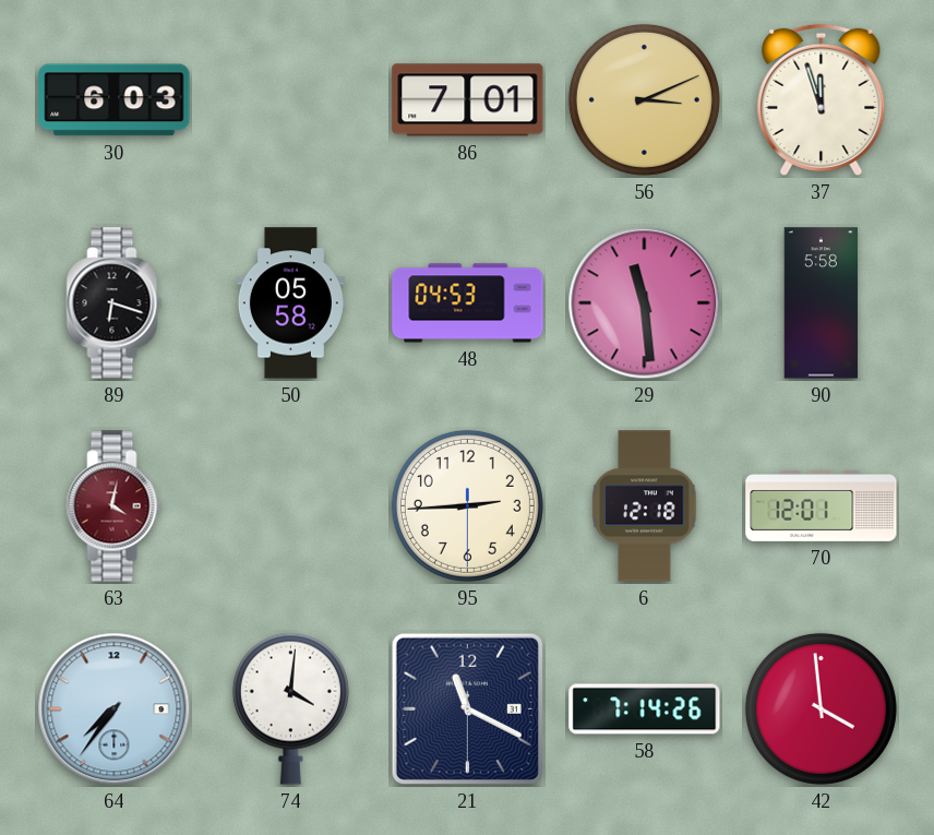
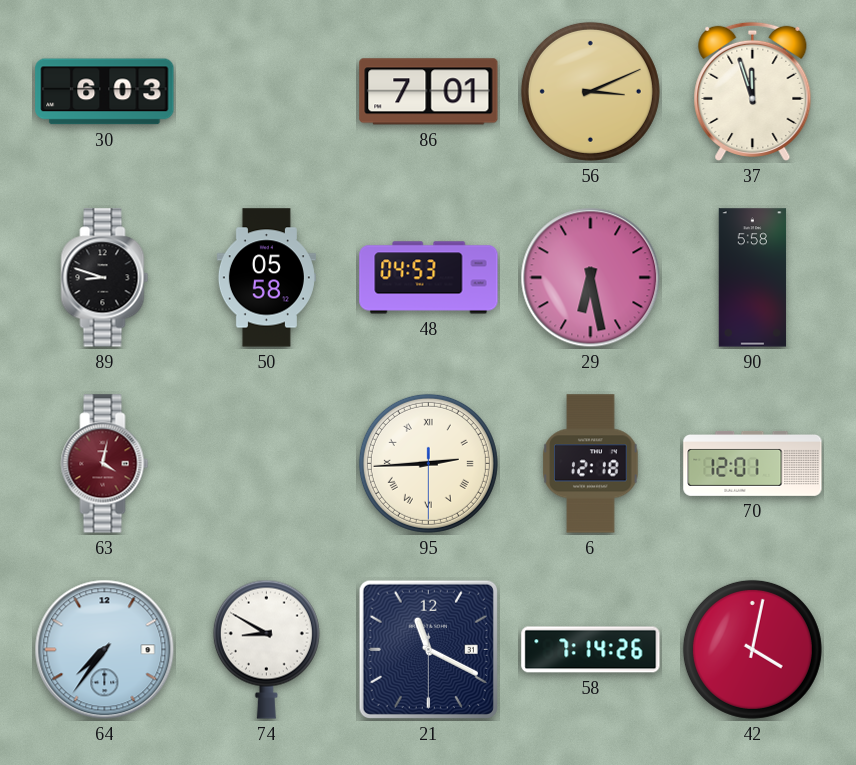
89: 6:18 -> 8:48
29: 11:29 -> 6:28
95 numerals: Arabic -> Roman
74: 4:01 -> 8:50
42: 3:59 -> 4:02
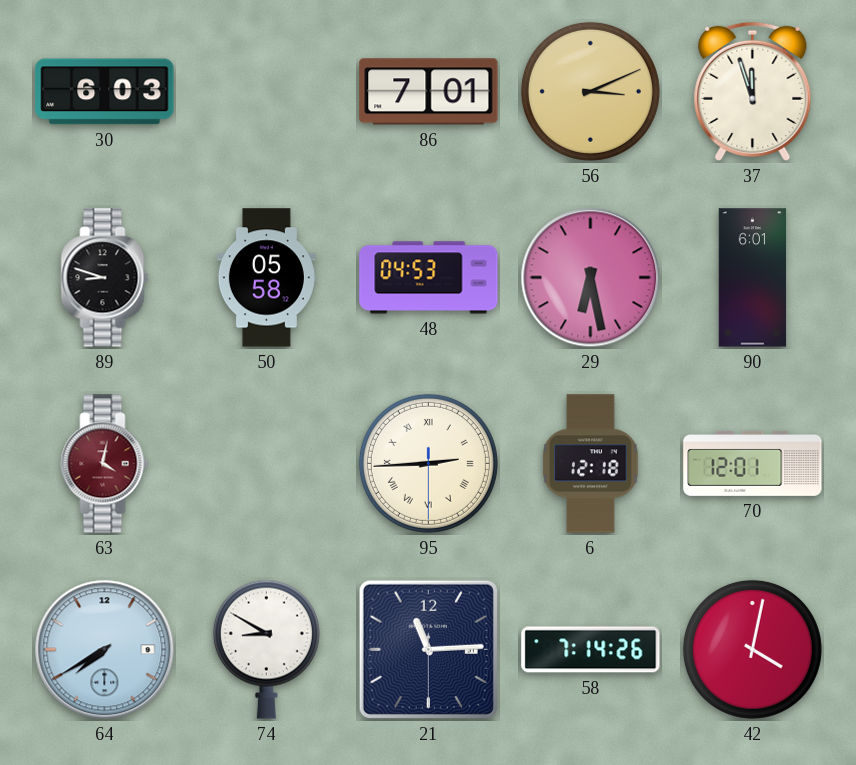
90: 5:58 -> 6:01
64: 7:36 -> 7:40
21: 11:19 -> 11:14
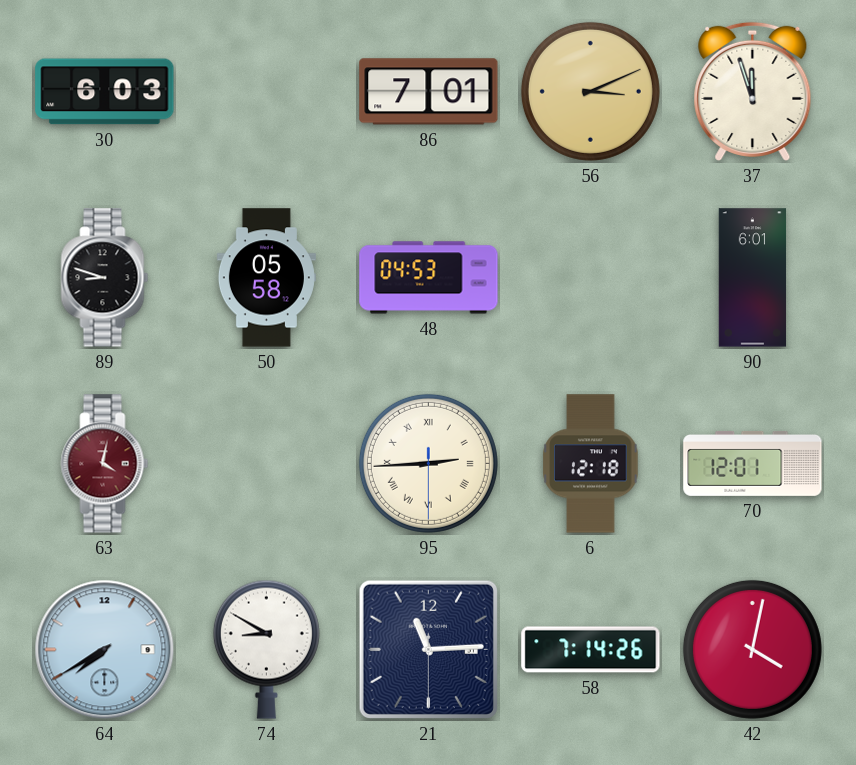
29: 6:28 -> none
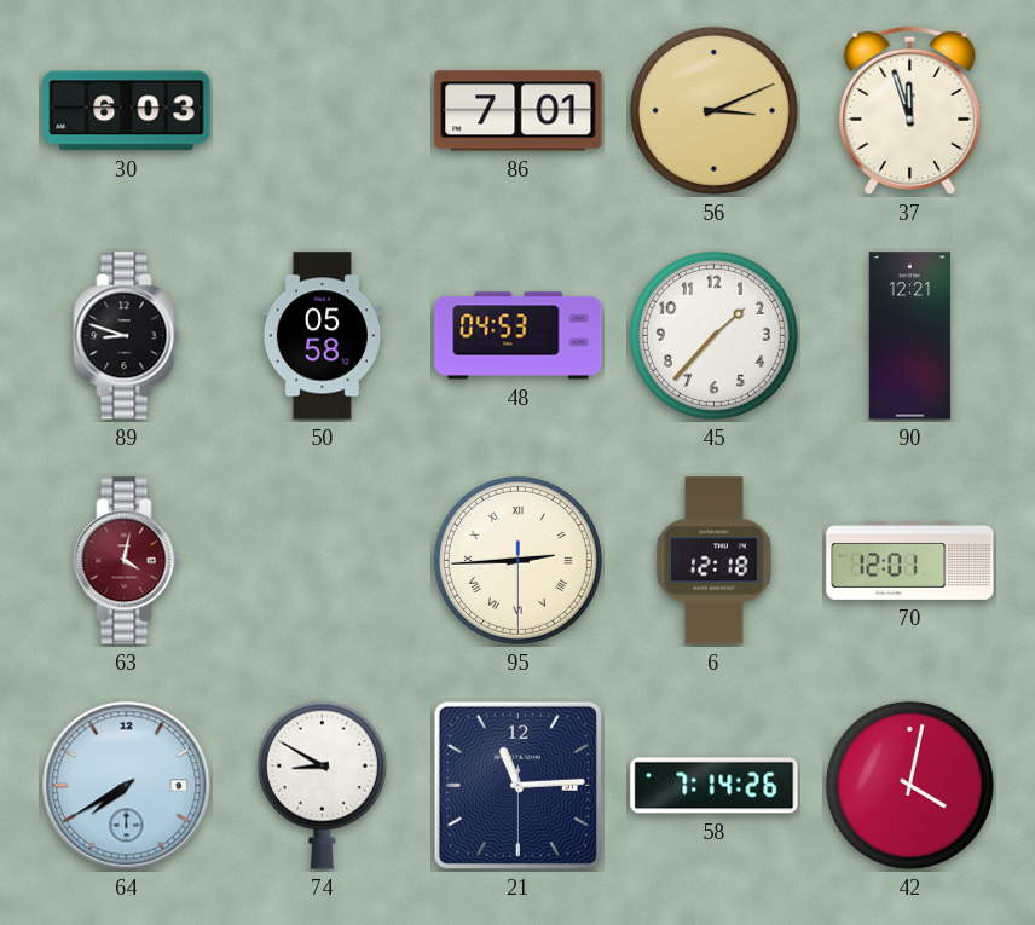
45: none -> 1:37
90: 6:01 -> 12:21
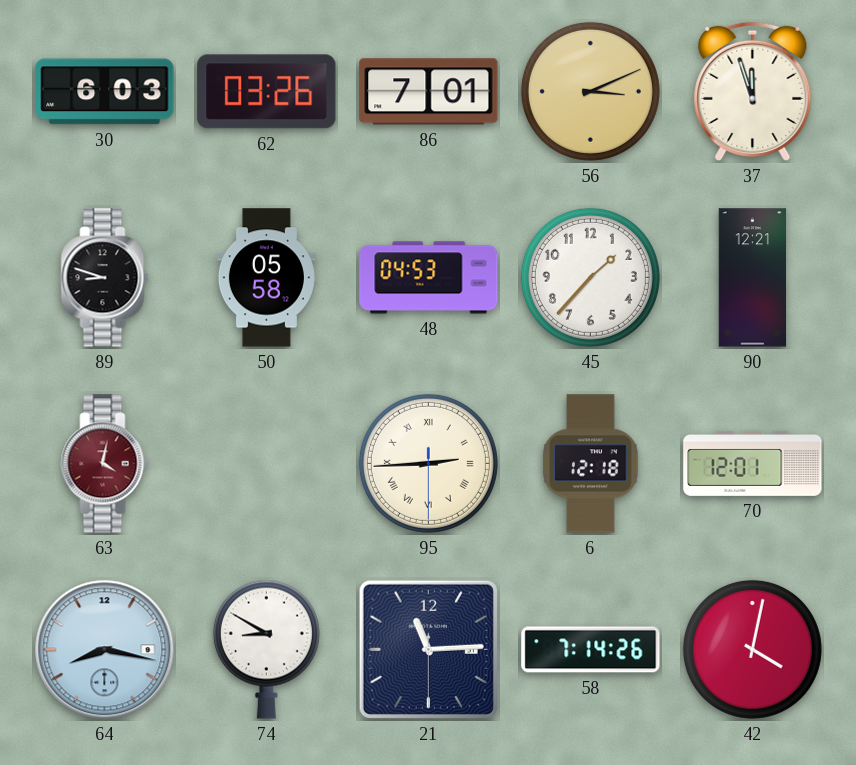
62: none -> 03:26
64: 7:40 -> 8:17
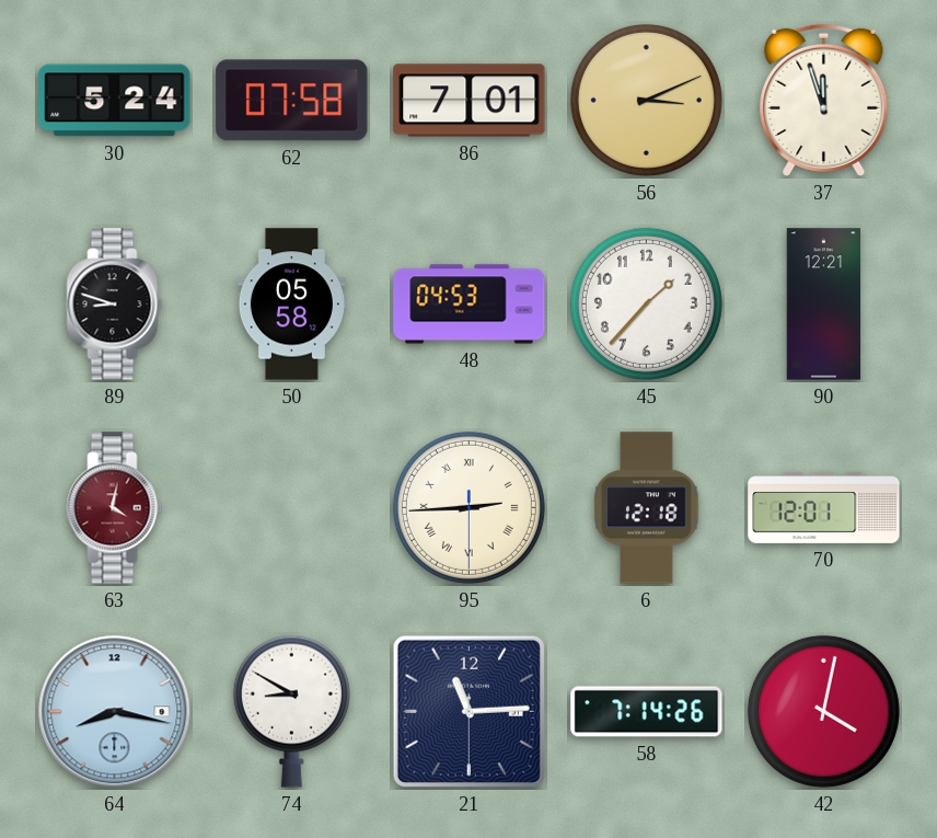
30: 6:03 -> 5:24
62: 03:26 -> 07:58
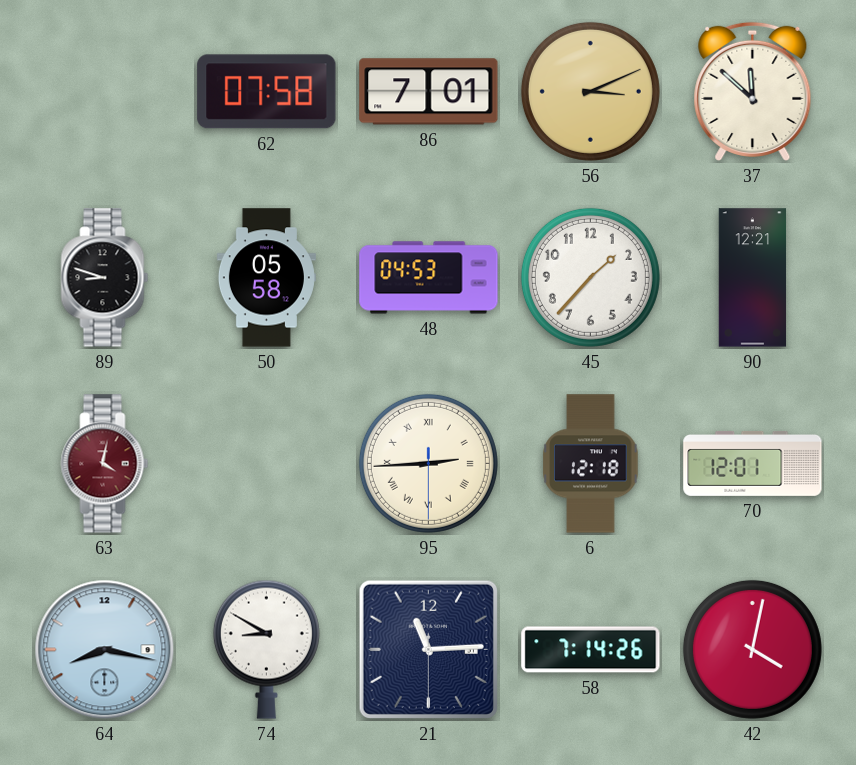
30: 5:24 -> none
37: 11:57 -> 11:52
